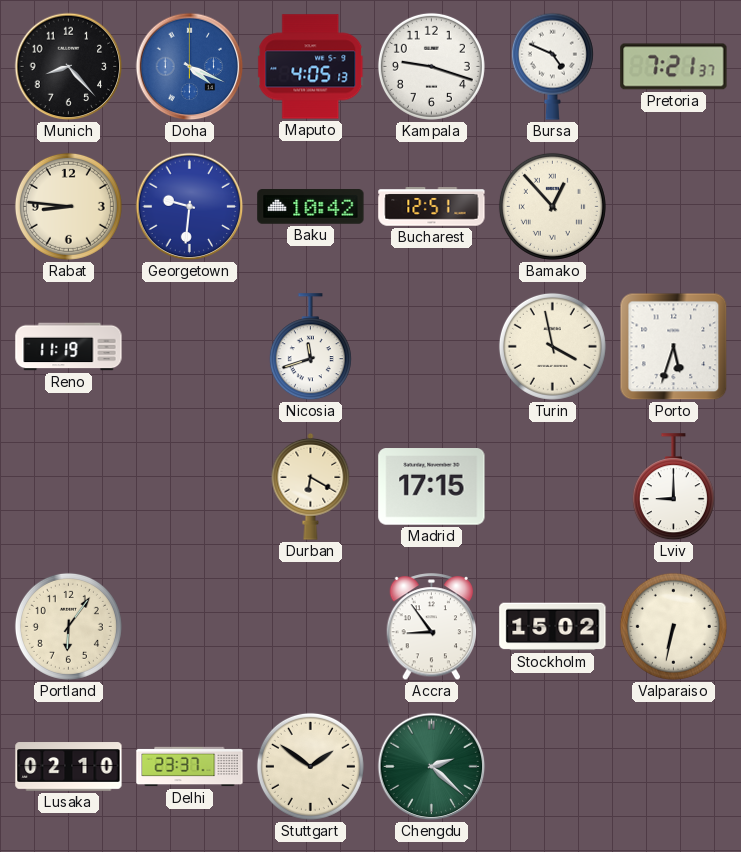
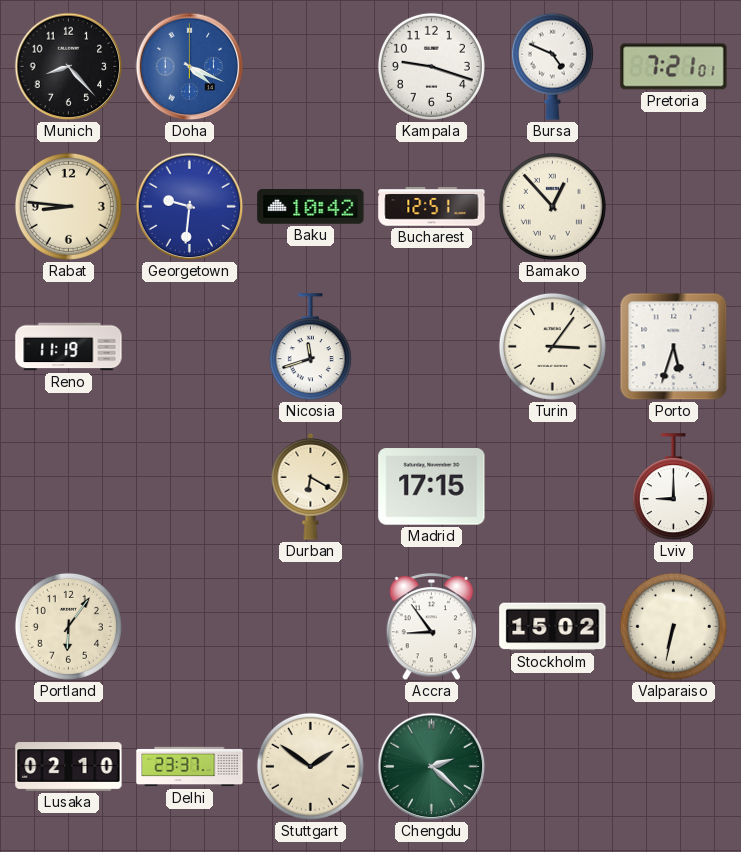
Maputo: 4:05 -> none
Pretoria: 7:21:37 -> 7:21:01
Turin: 3:58 -> 3:06
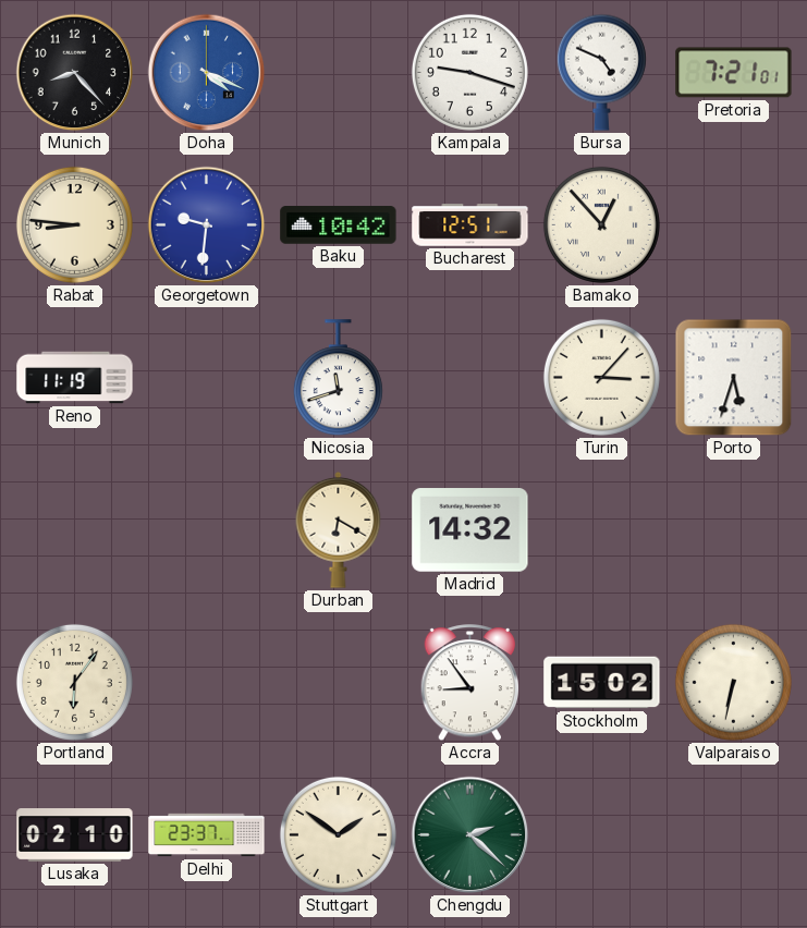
Turin: 3:06 -> 3:07
Madrid: 17:15 -> 14:32
Lviv: 9:00 -> none
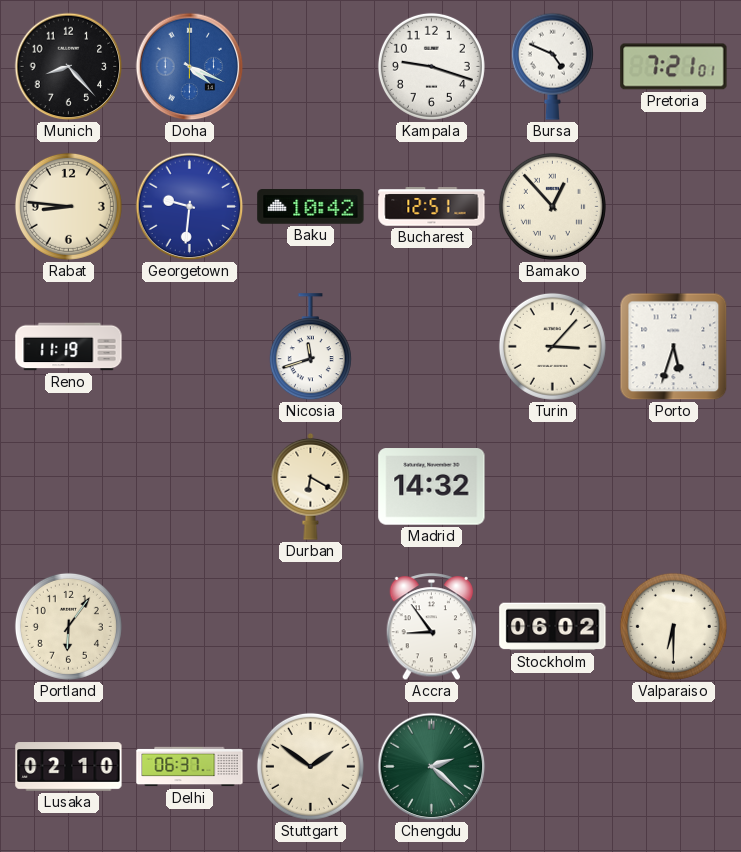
Stockholm: 15:02 -> 06:02
Valparaiso: 6:32 -> 6:30
Delhi: 23:37 -> 06:37
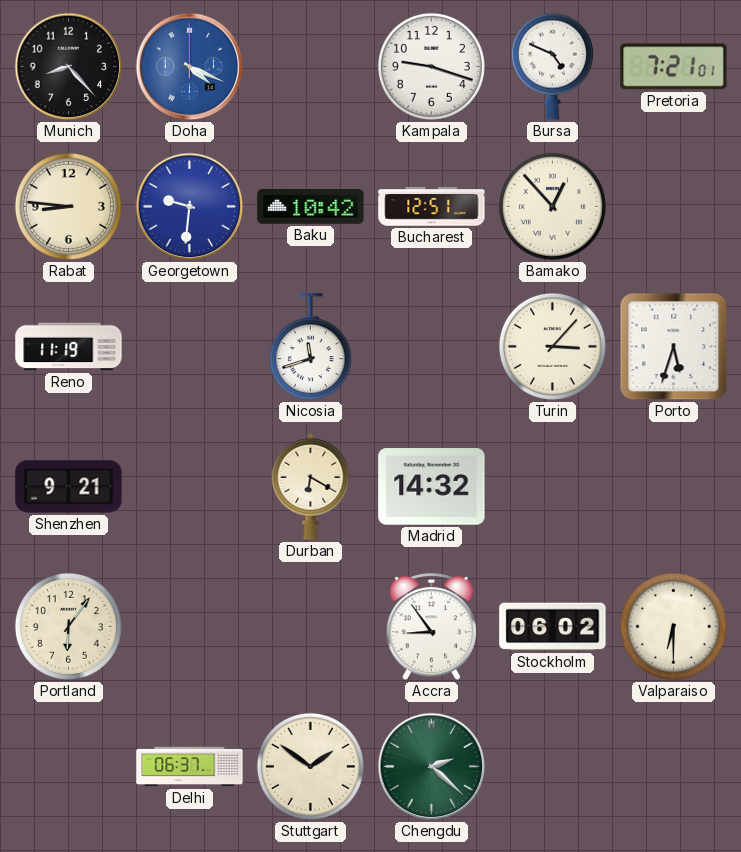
Shenzhen: none -> 9:21
Lusaka: 02:10 -> none
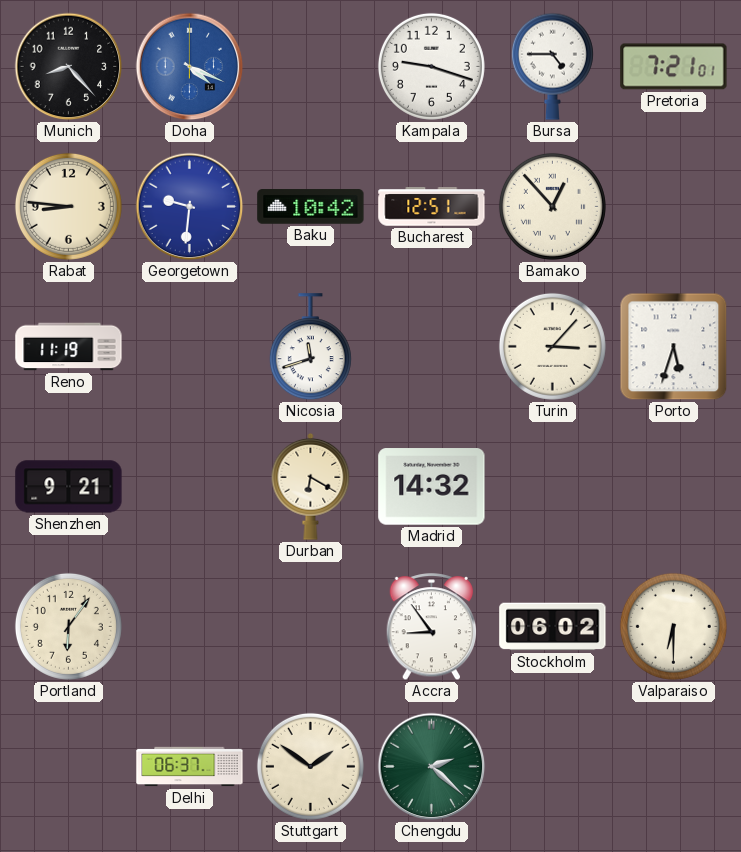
Bursa: 4:49 -> 4:45
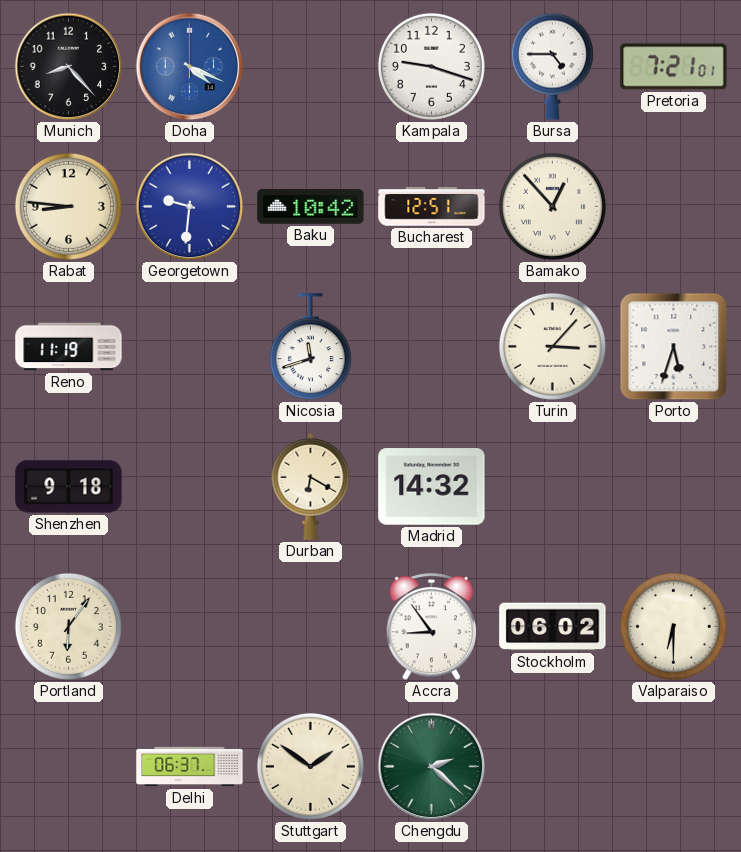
Shenzhen: 9:21 -> 9:18
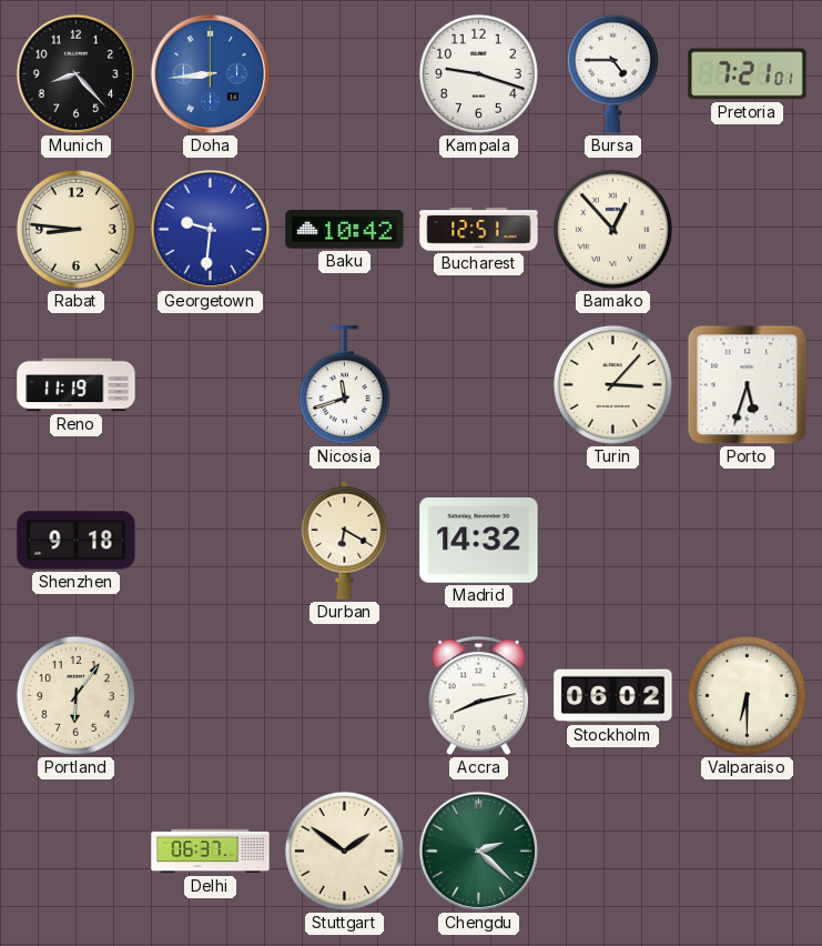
Doha: 4:19 -> 8:44
Accra: 8:54 -> 8:13
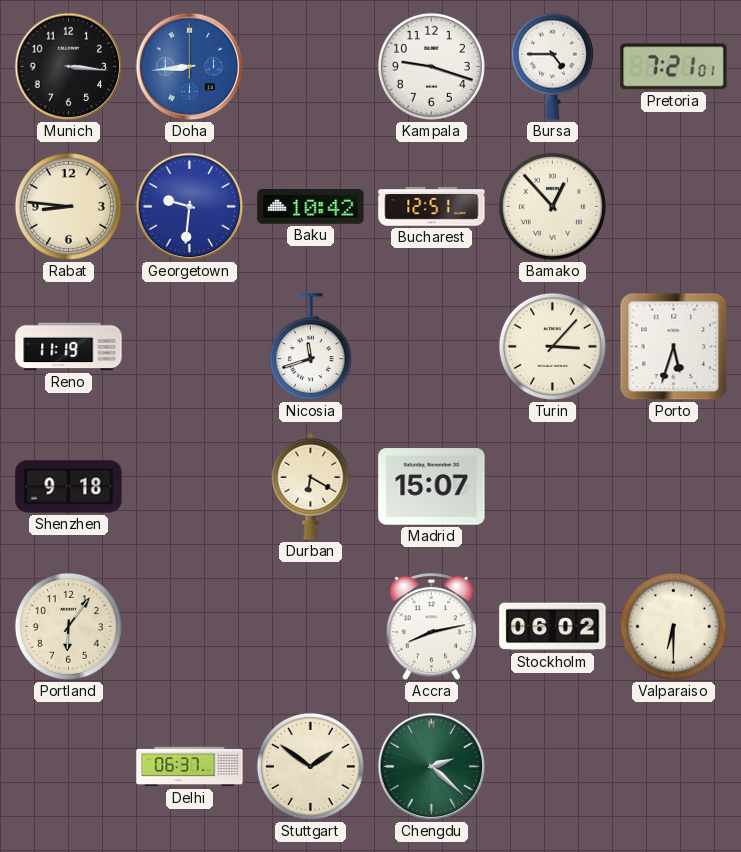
Munich: 8:23 -> 3:16
Madrid: 14:32 -> 15:07
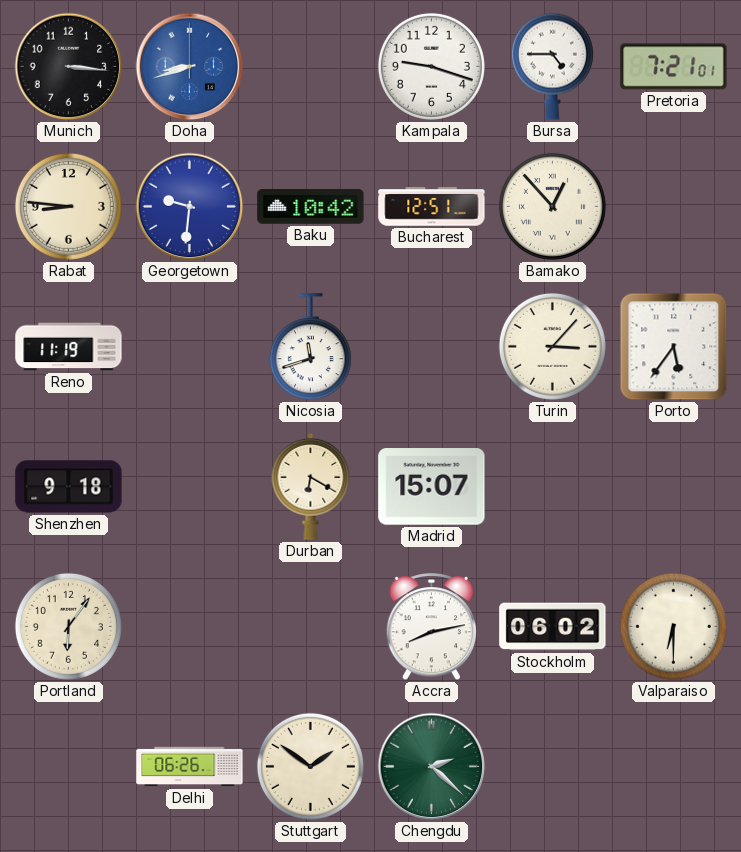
Doha: 8:44 -> 8:42
Porto: 5:33 -> 5:36
Delhi: 06:37 -> 06:26
